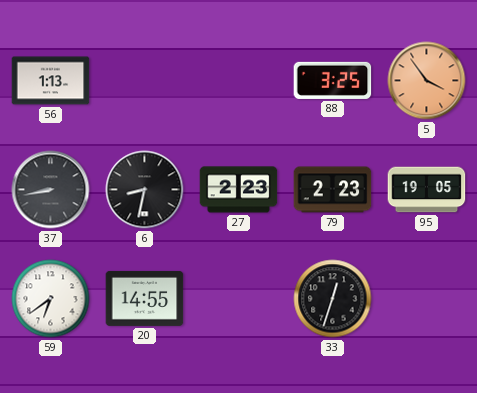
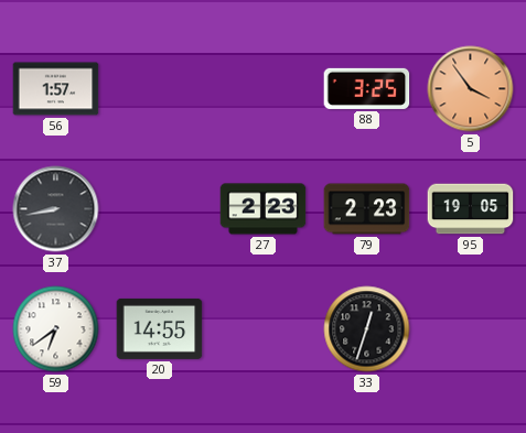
56: 1:13 -> 1:57
6: 8:32 -> none
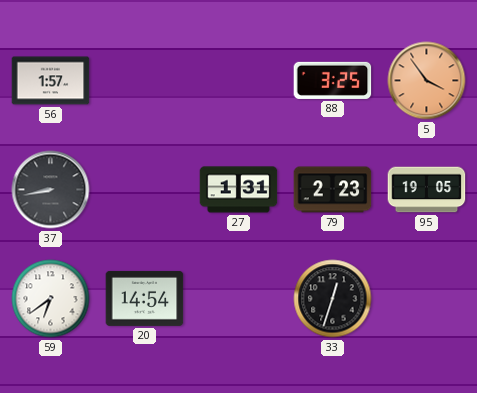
27: 2:23 -> 1:31
20: 14:55 -> 14:54
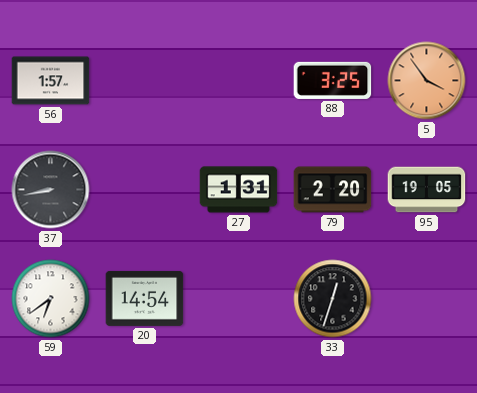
79: 2:23 -> 2:20
